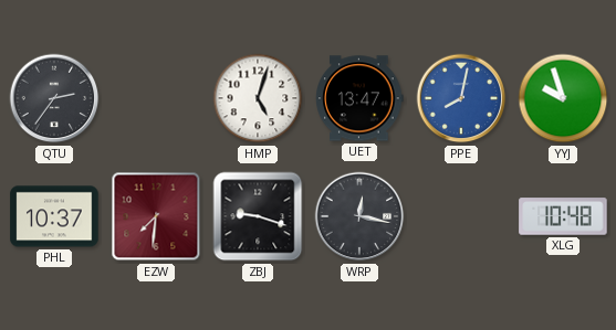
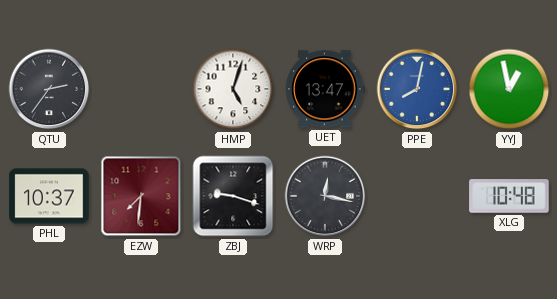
YYJ: 9:57 -> 12:58
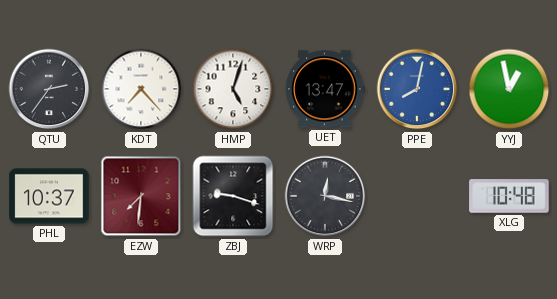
KDT: none -> 7:23
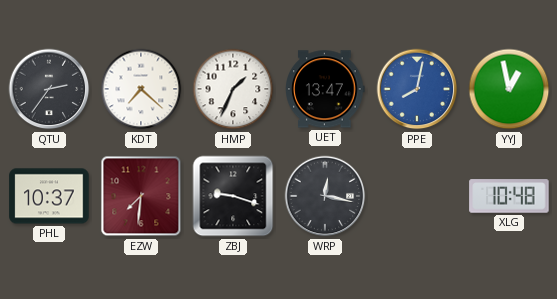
KDT: 7:23 -> 7:22
HMP: 5:03 -> 1:34
